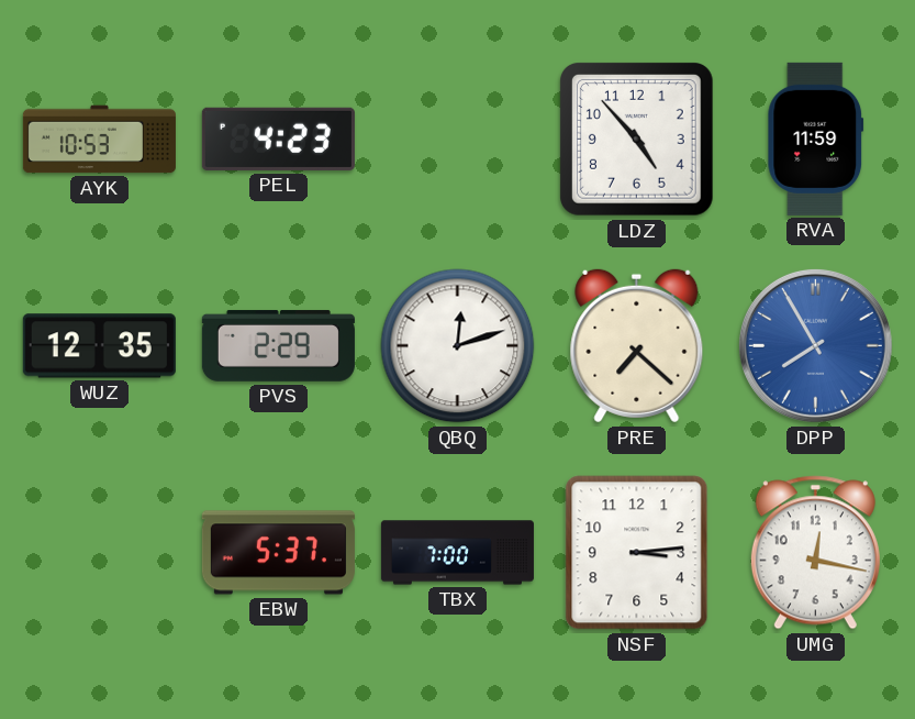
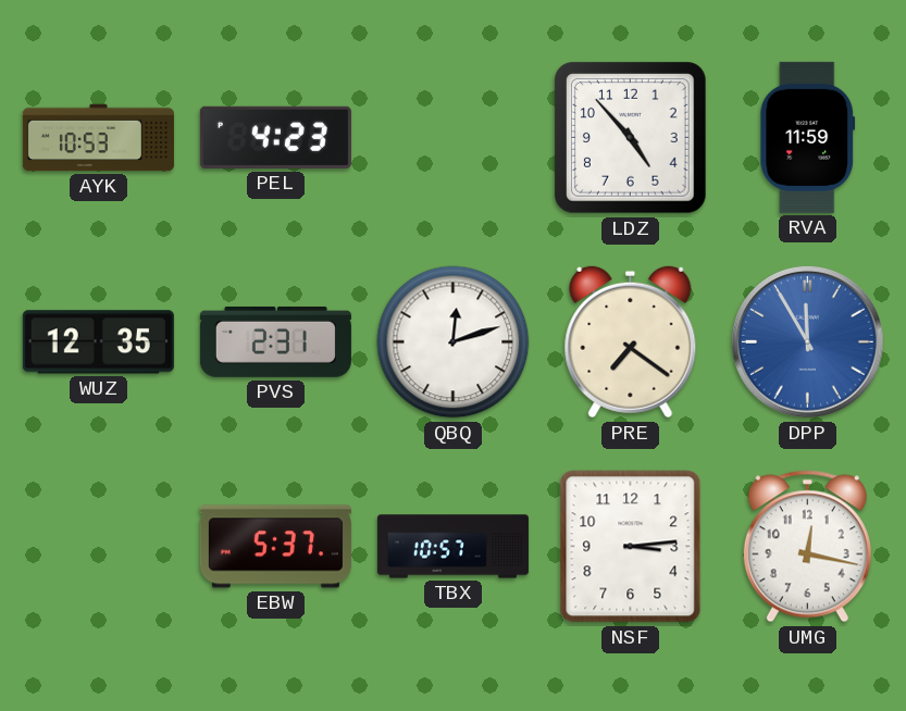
PVS: 2:29 -> 2:31
PRE: 7:22 -> 7:21
DPP: 7:55 -> 11:55
TBX: 7:00 -> 10:57
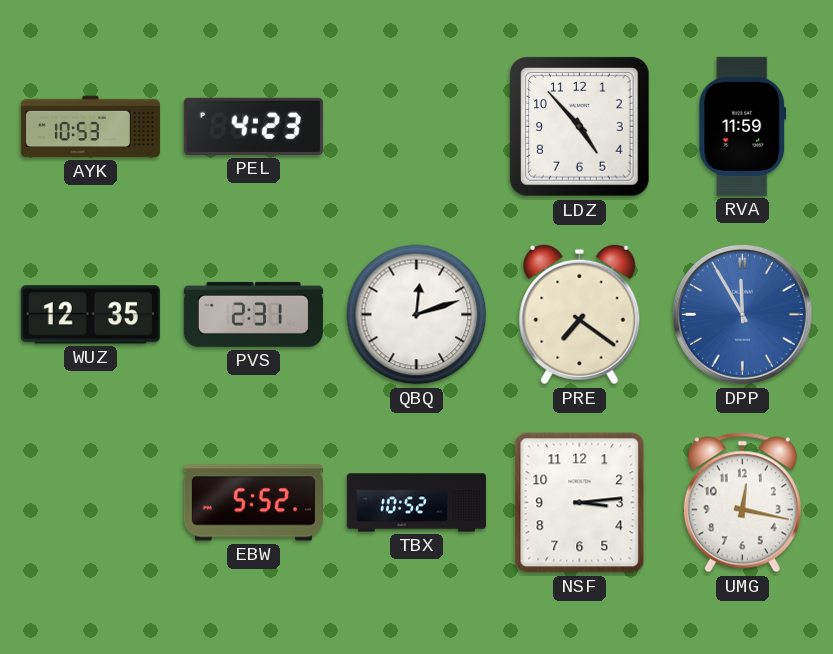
EBW: 5:37 -> 5:52
TBX: 10:57 -> 10:52
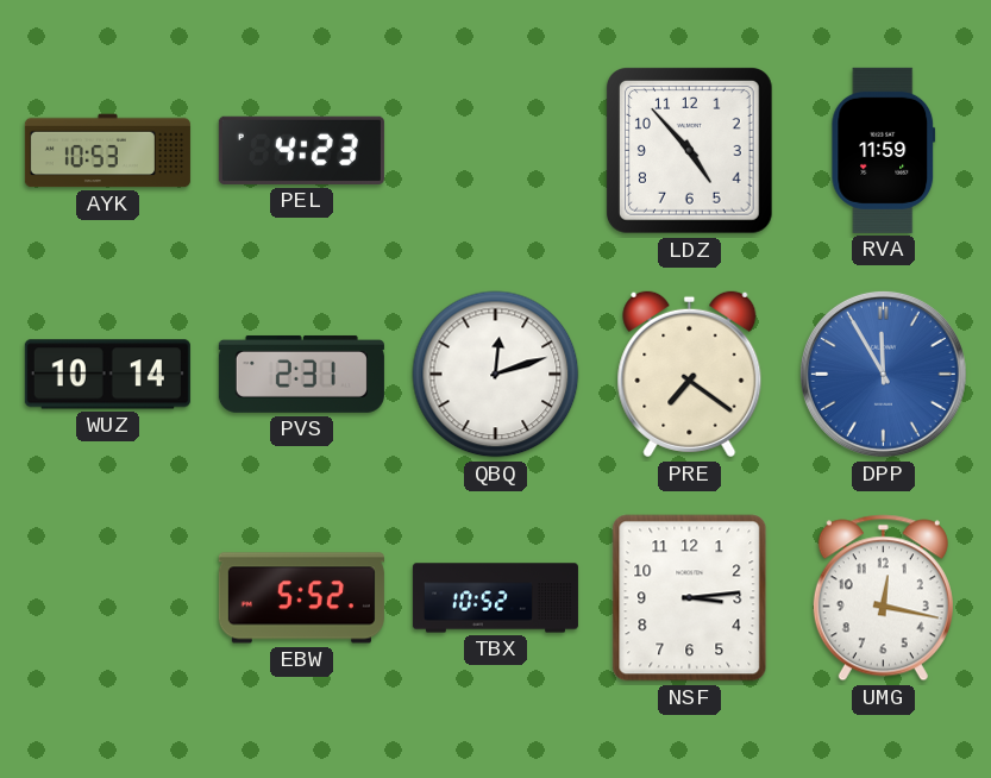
WUZ: 12:35 -> 10:14
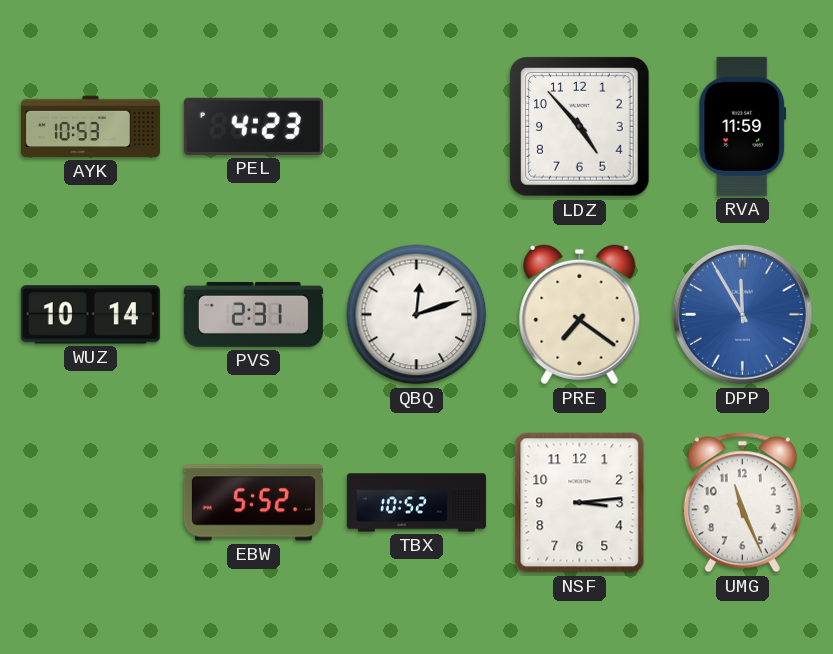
UMG: 12:17 -> 11:26
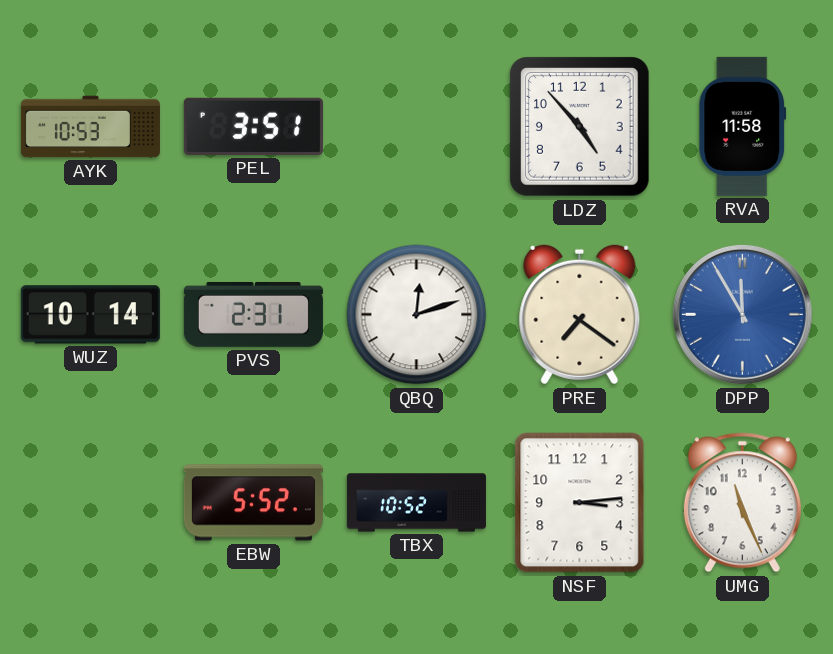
PEL: 4:23 -> 3:51
RVA: 11:59 -> 11:58
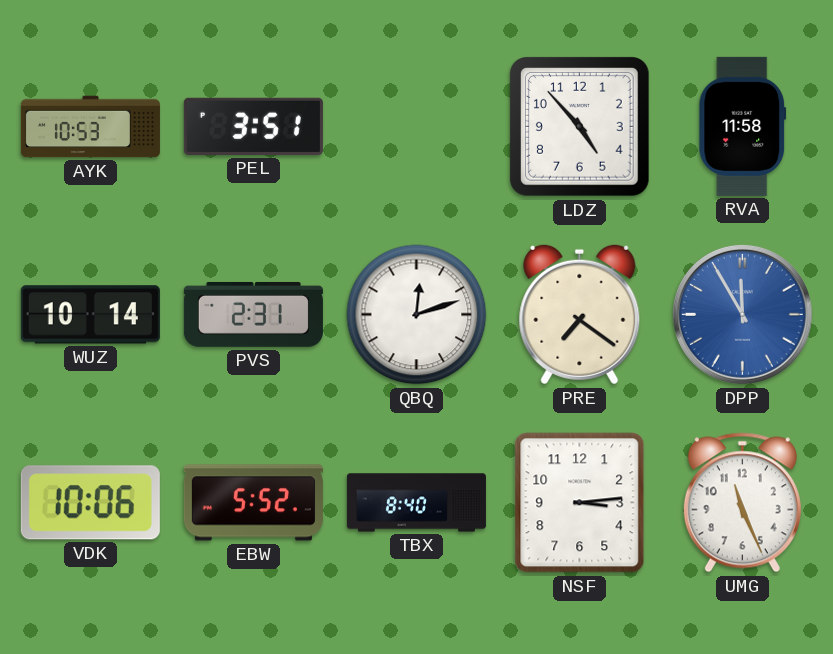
VDK: none -> 10:06
TBX: 10:52 -> 8:40
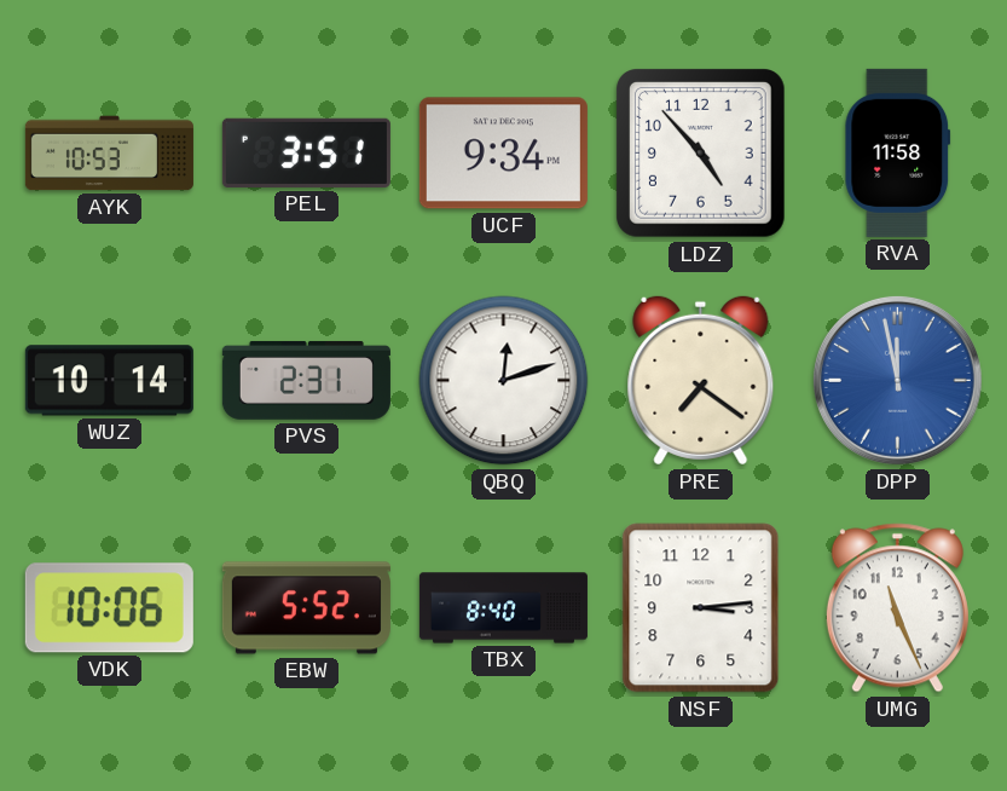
UCF: none -> 9:34
DPP: 11:55 -> 11:58
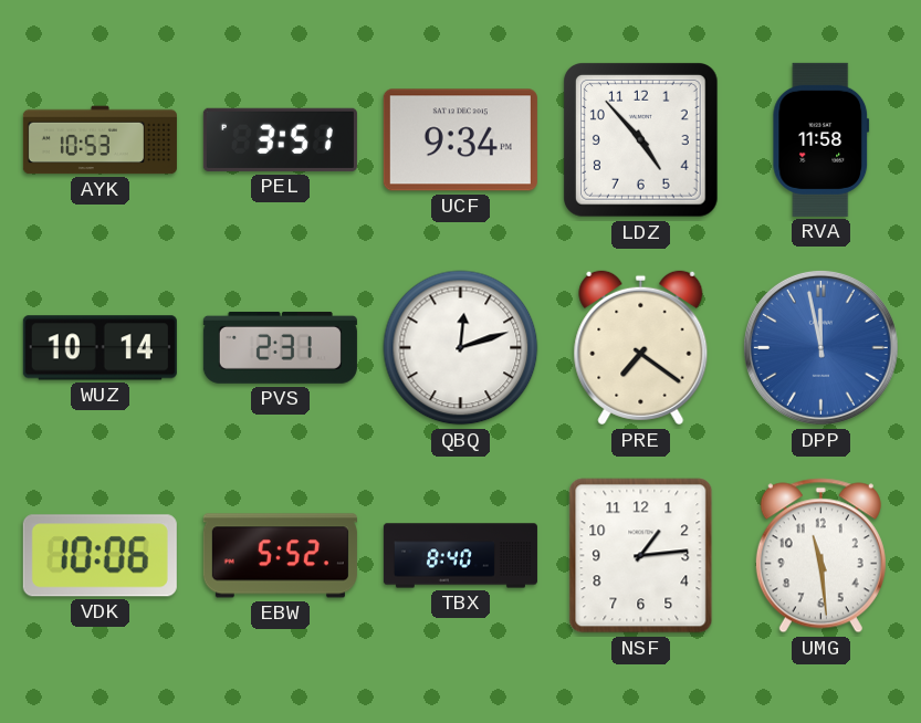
NSF: 3:14 -> 1:14
UMG: 11:26 -> 11:29
